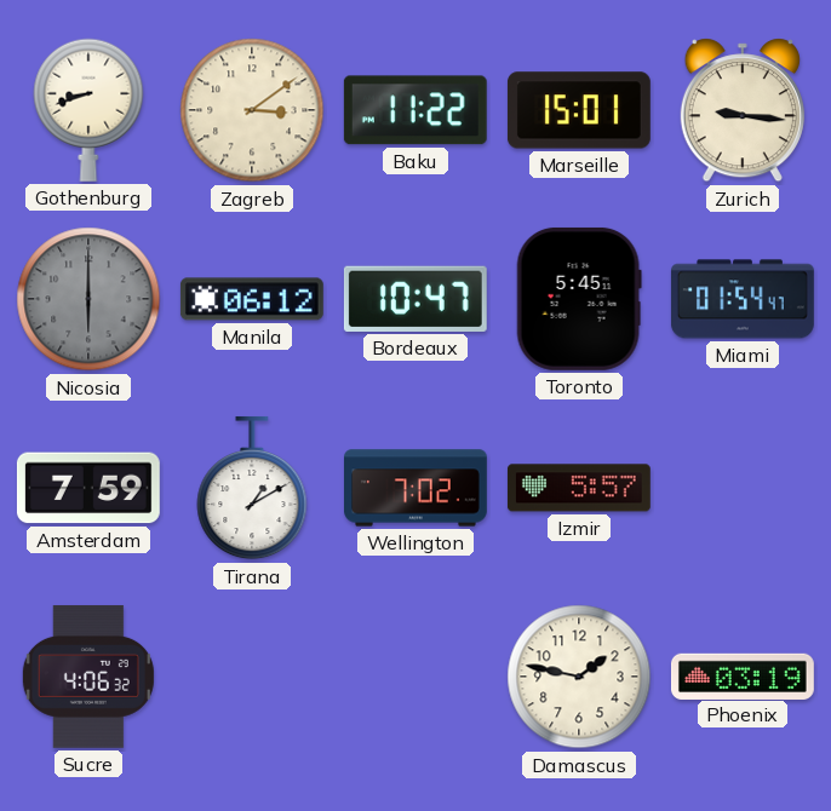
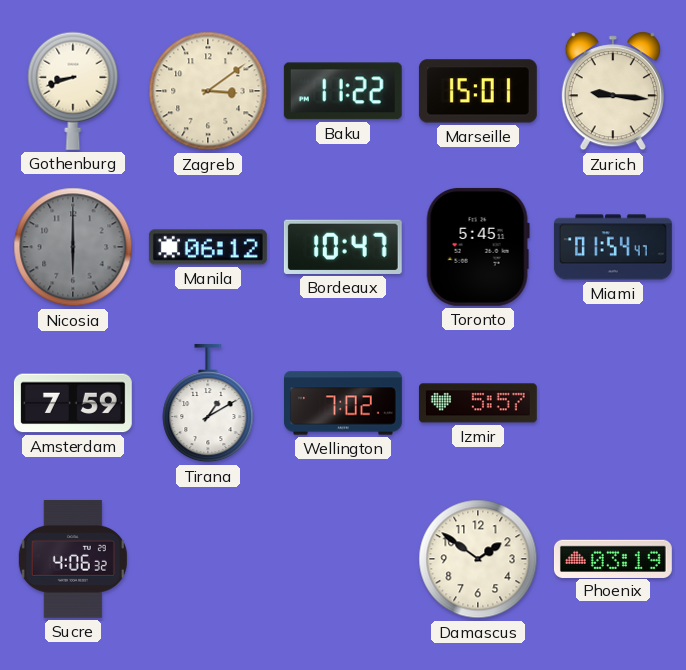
Damascus: 1:47 -> 1:51
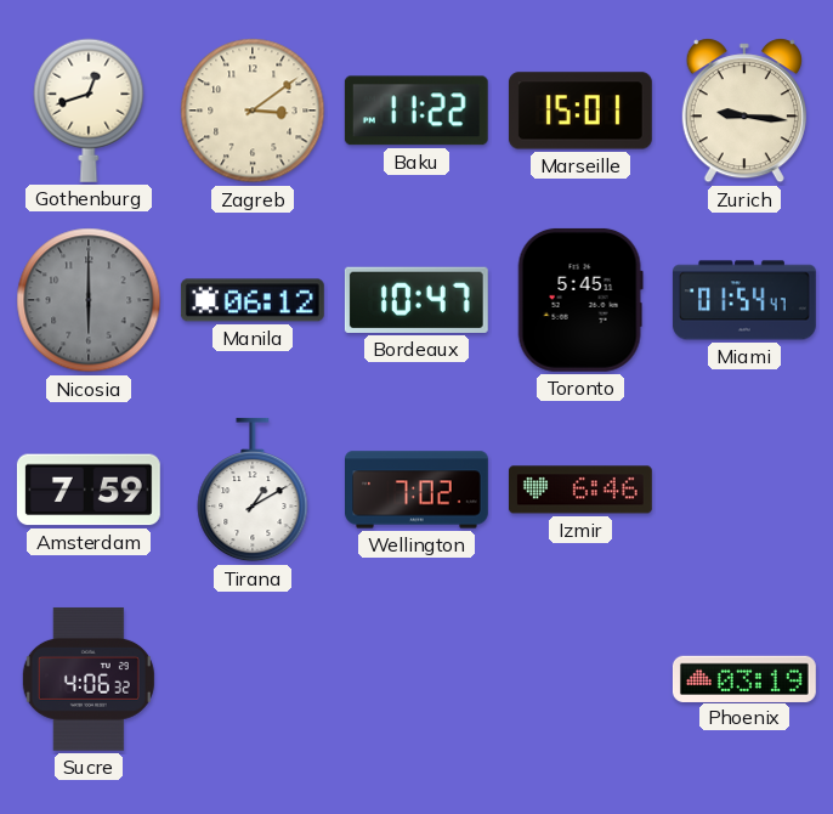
Gothenburg: 8:42 -> 12:42
Izmir: 5:57 -> 6:46
Damascus: 1:51 -> none
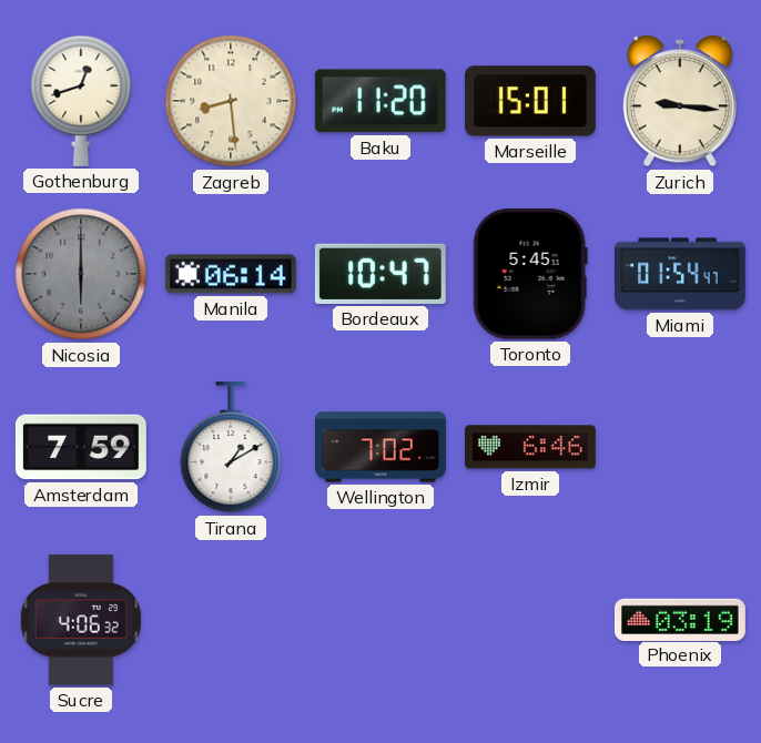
Zagreb: 3:09 -> 8:29
Baku: 11:22 -> 11:20
Manila: 06:12 -> 06:14
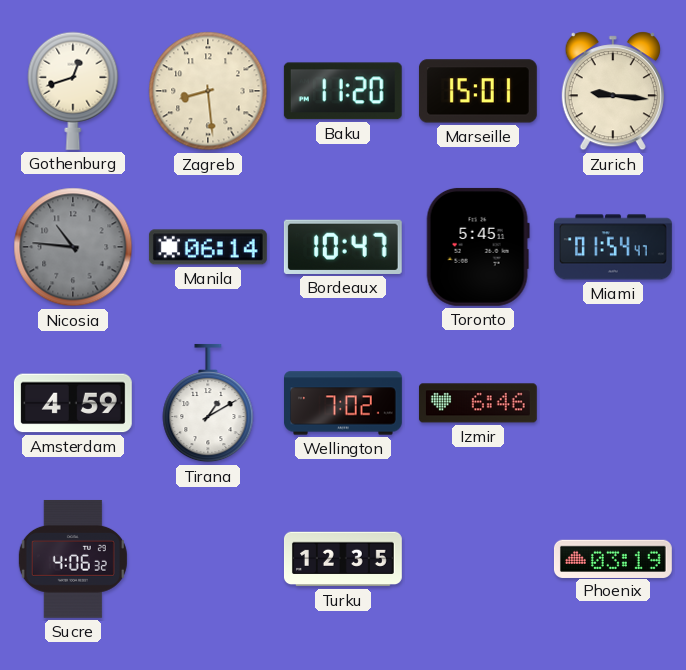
Nicosia: 6:00 -> 10:46
Amsterdam: 7:59 -> 4:59
Turku: none -> 12:35
